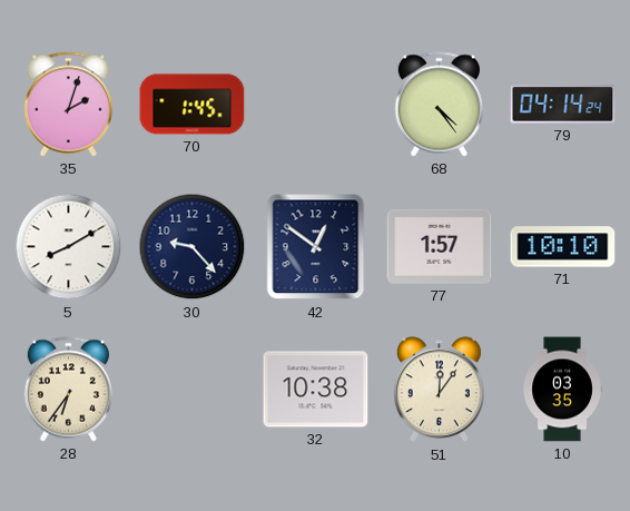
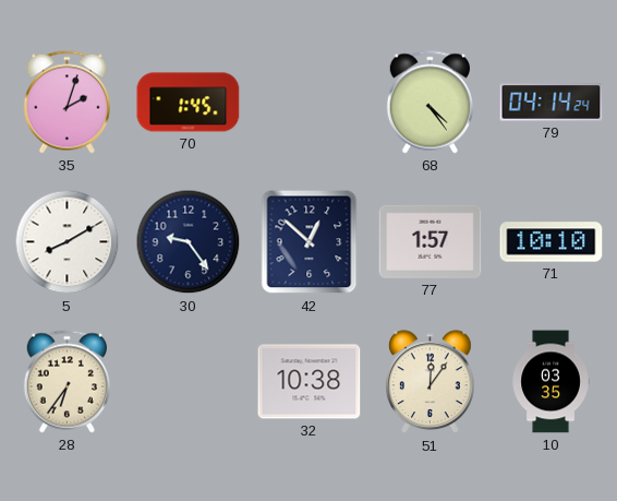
30: 9:23 -> 9:24
42: 12:51 -> 12:52
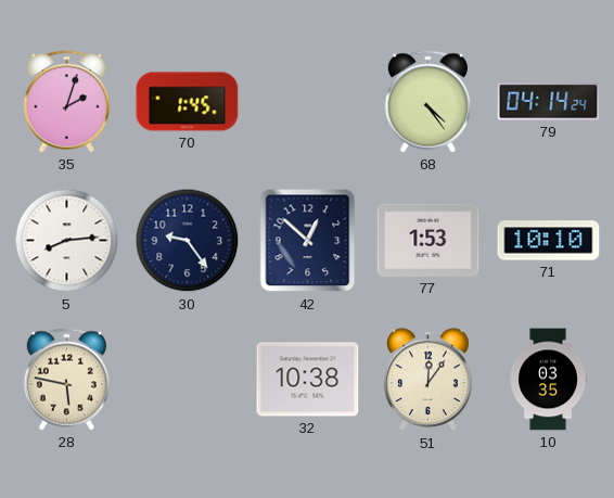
5: 8:10 -> 8:14
77: 1:57 -> 1:53
28: 6:36 -> 5:47
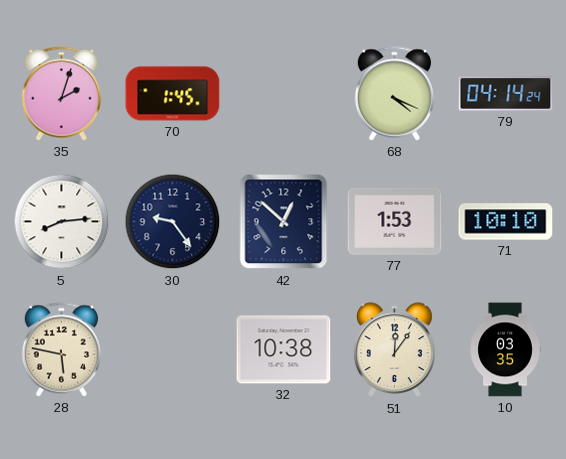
68: 4:24 -> 4:19
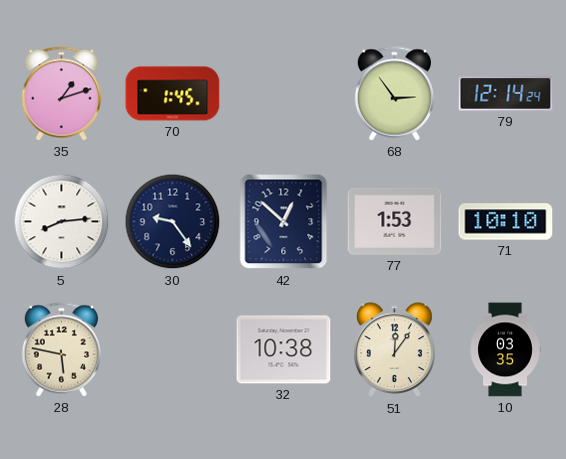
35: 2:03 -> 1:12
68: 4:19 -> 2:54
79: 04:14 -> 12:14
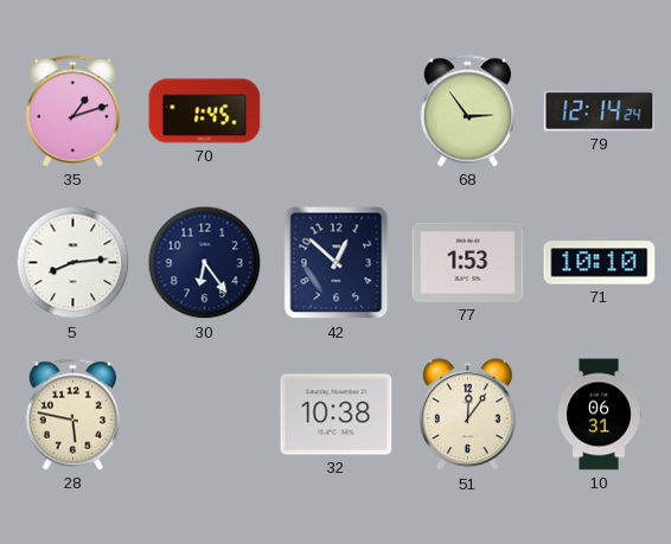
30: 9:24 -> 6:24
10: 03:35 -> 06:31
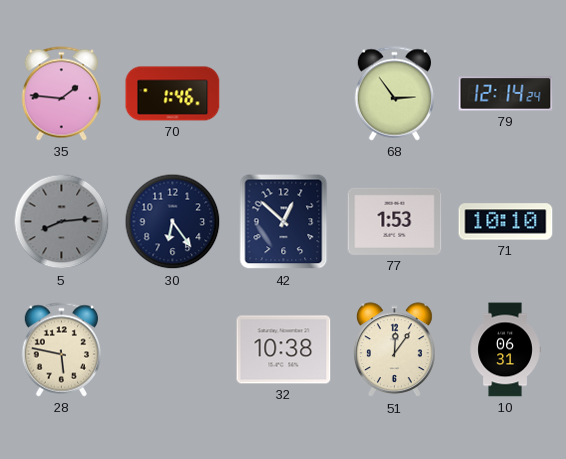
35: 1:12 -> 1:46
70: 1:45 -> 1:46
5 dial: white -> grey
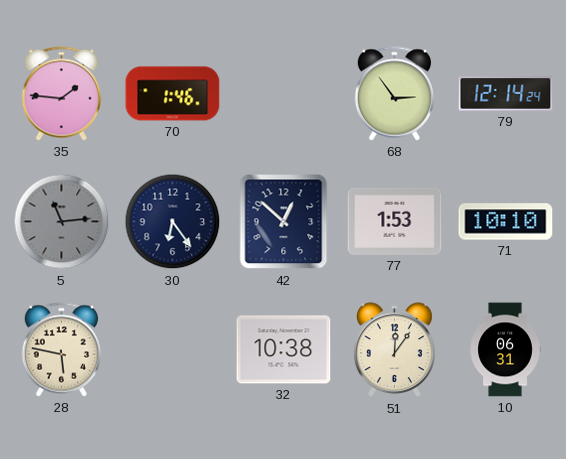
5: 8:14 -> 11:14
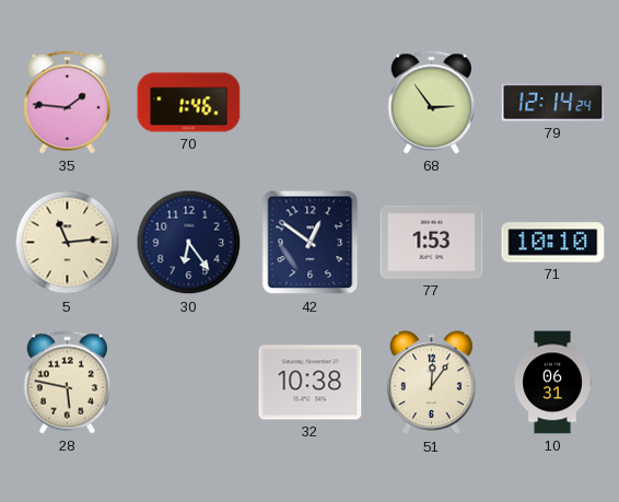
5 dial: grey -> cream
42: 12:52 -> 12:51
